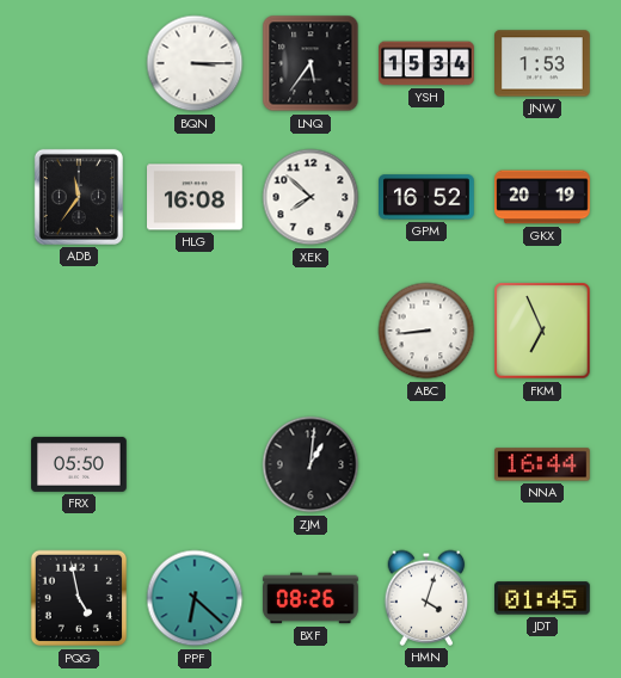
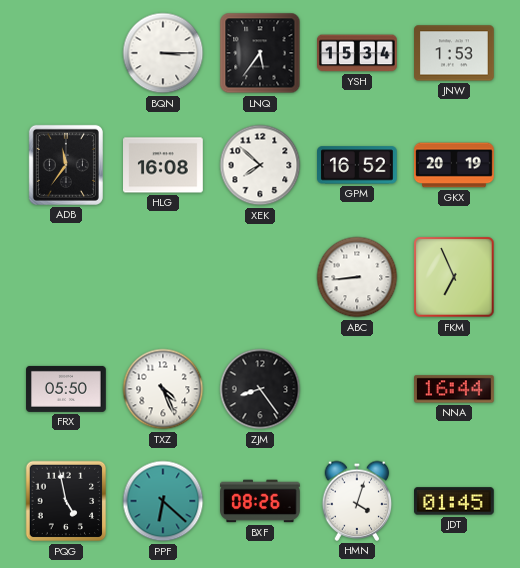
TXZ: none -> 4:26
ZJM: 1:01 -> 8:24
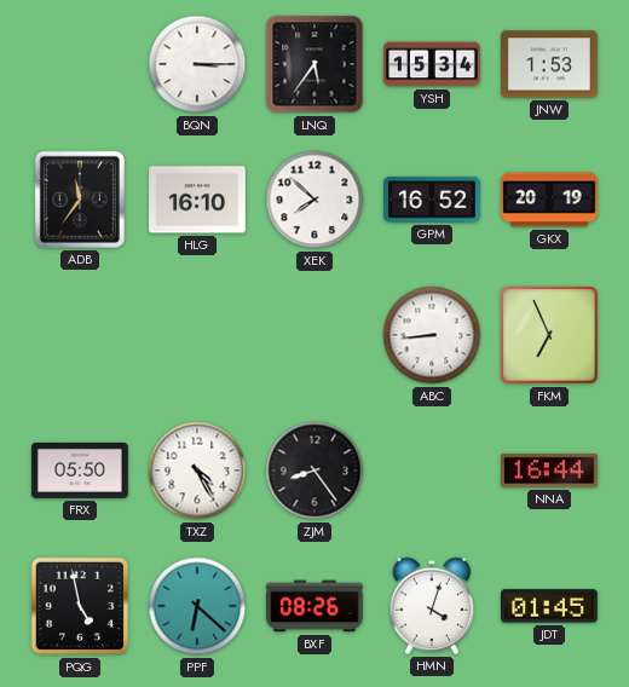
HLG: 16:08 -> 16:10
TXZ: 4:26 -> 4:25
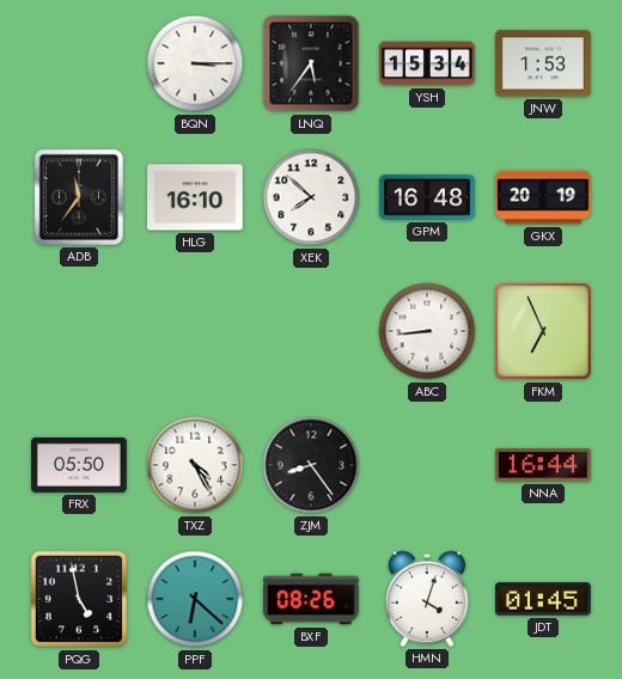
GPM: 16:52 -> 16:48
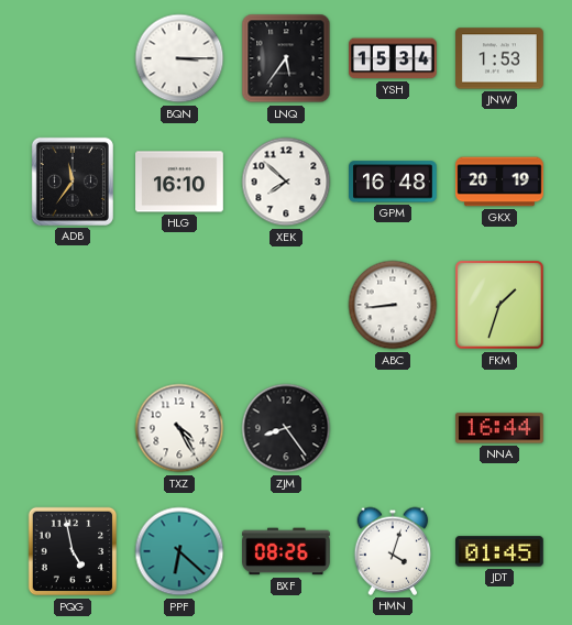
FKM: 6:56 -> 1:33
FRX: 05:50 -> none
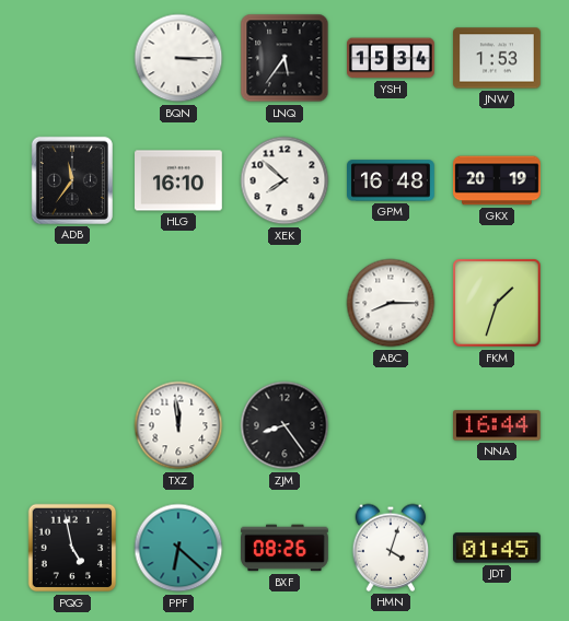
ABC: 8:44 -> 8:15
TXZ: 4:25 -> 11:59
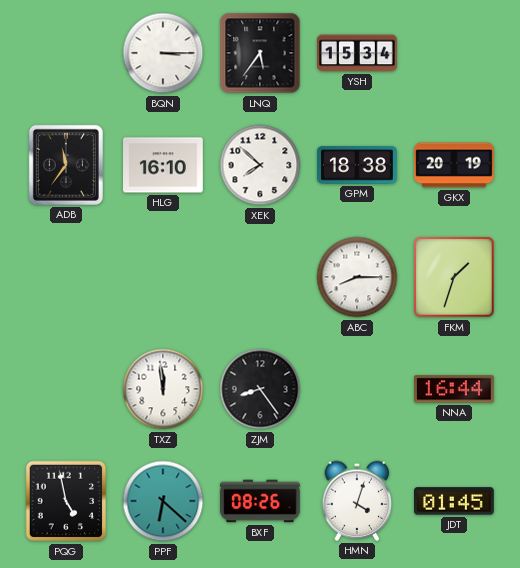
JNW: 1:53 -> none
GPM: 16:48 -> 18:38
